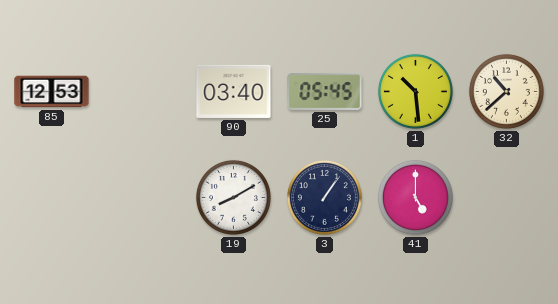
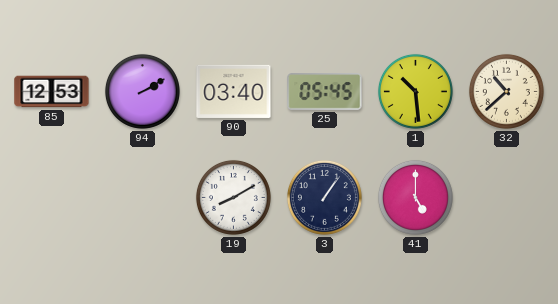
94: none -> 2:10
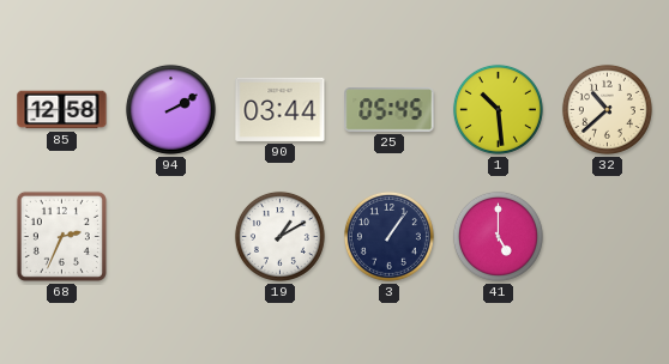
85: 12:53 -> 12:58
90: 03:40 -> 03:44
68: none -> 2:34
19: 8:10 -> 1:10
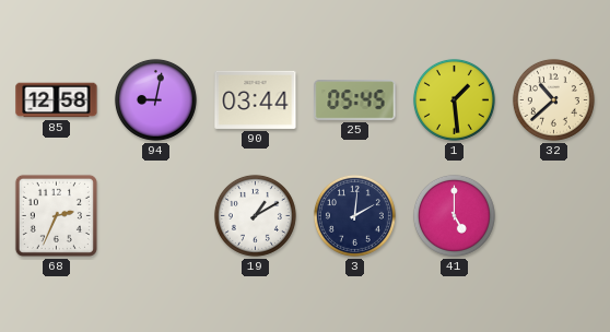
94: 2:10 -> 9:02
1: 10:29 -> 1:29
3: 1:06 -> 2:01
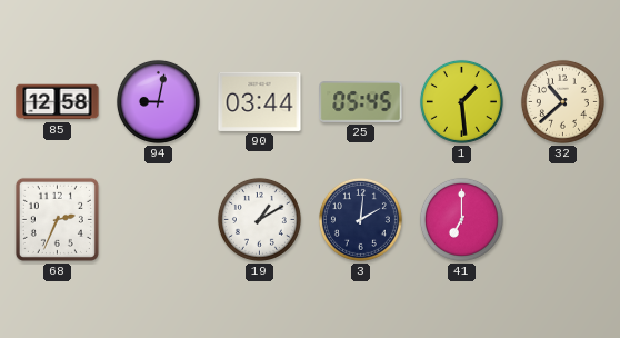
41: 5:00 -> 7:00
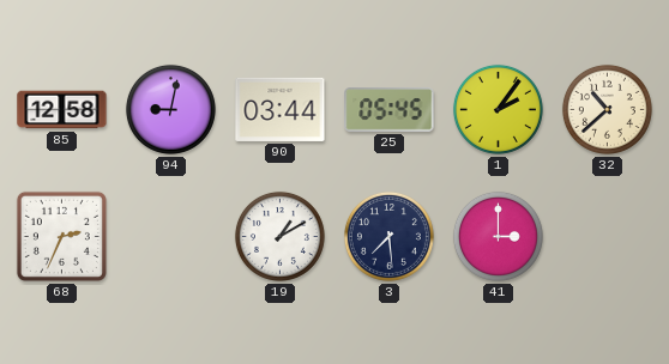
1: 1:29 -> 2:06
3: 2:01 -> 7:29
41: 7:00 -> 3:00
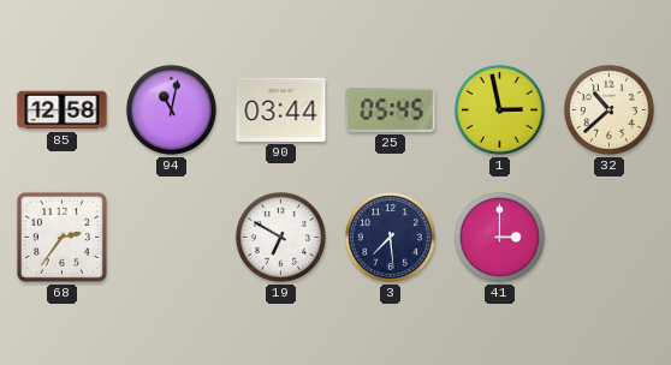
94: 9:02 -> 11:02
1: 2:06 -> 2:58
68: 2:34 -> 2:36
19: 1:10 -> 6:50
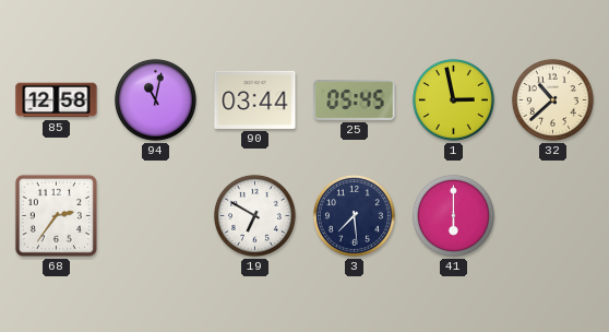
41: 3:00 -> 6:00
